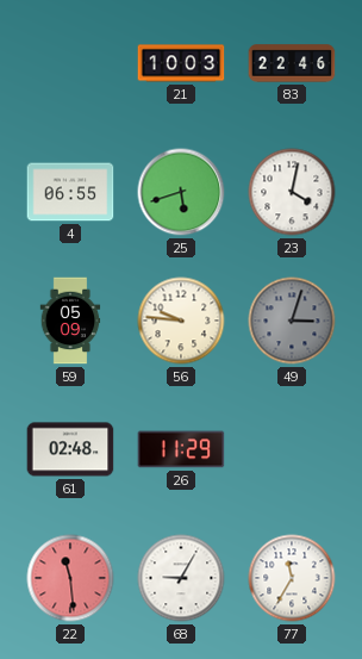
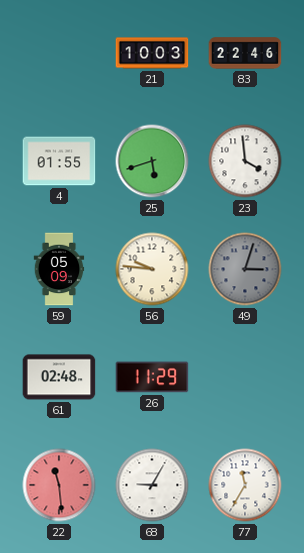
4: 06:55 -> 01:55
23: 4:02 -> 3:59
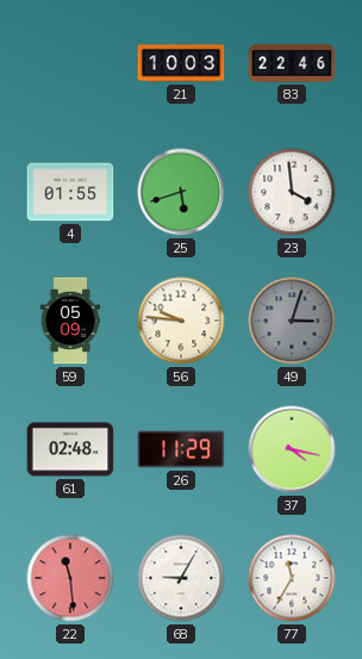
37: none -> 4:17
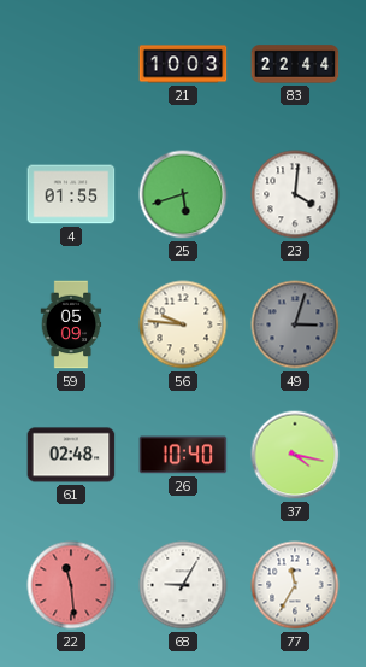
83: 22:46 -> 22:44
23: 3:59 -> 4:01
26: 11:29 -> 10:40
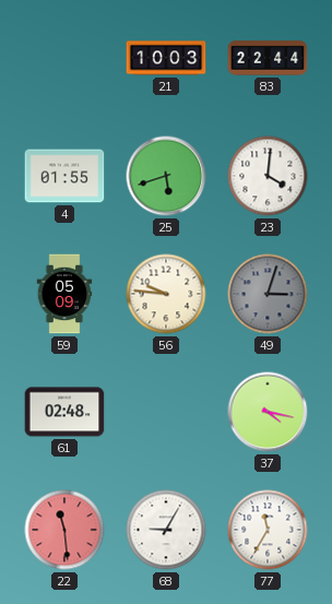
26: 10:40 -> none
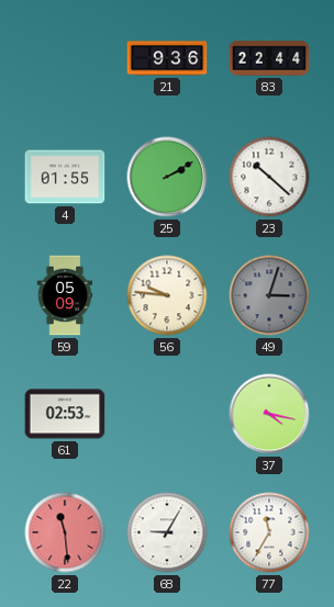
21: 10:03 -> 9:36
25: 5:42 -> 2:10
23: 4:01 -> 10:22
61: 02:48 -> 02:53
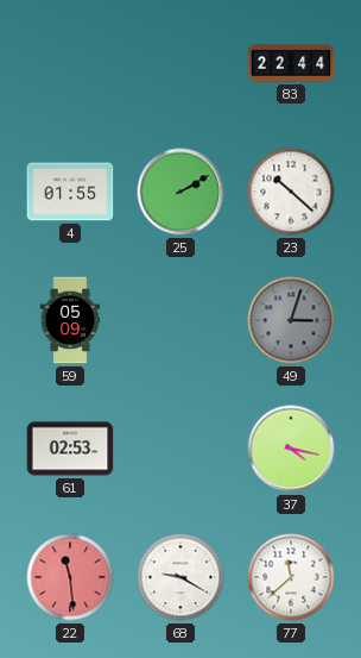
21: 9:36 -> none
56: 9:46 -> none
68: 9:05 -> 9:20
77: 11:35 -> 11:38
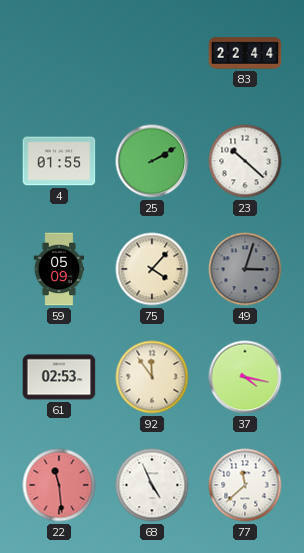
75: none -> 4:07
92: none -> 11:54
68: 9:20 -> 4:56
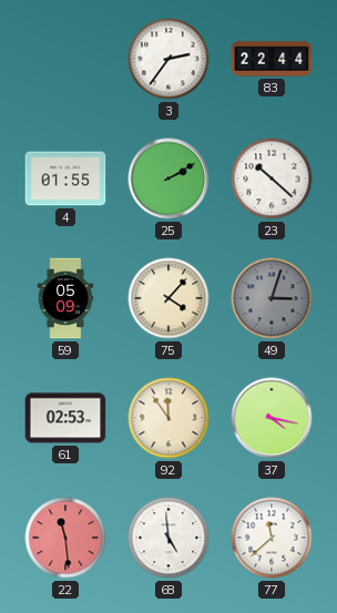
3: none -> 2:36
68: 4:56 -> 4:59
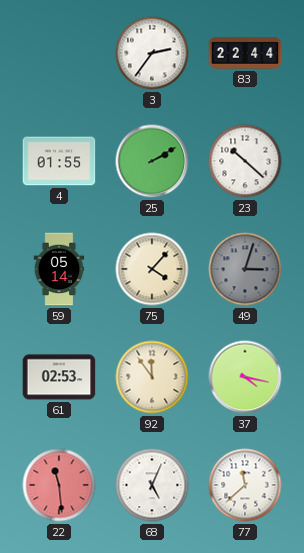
59: 05:09 -> 05:14
68: 4:59 -> 5:04
